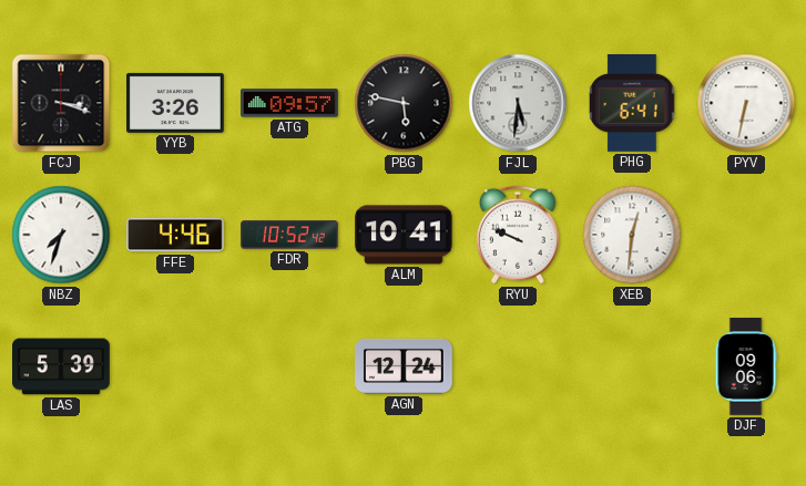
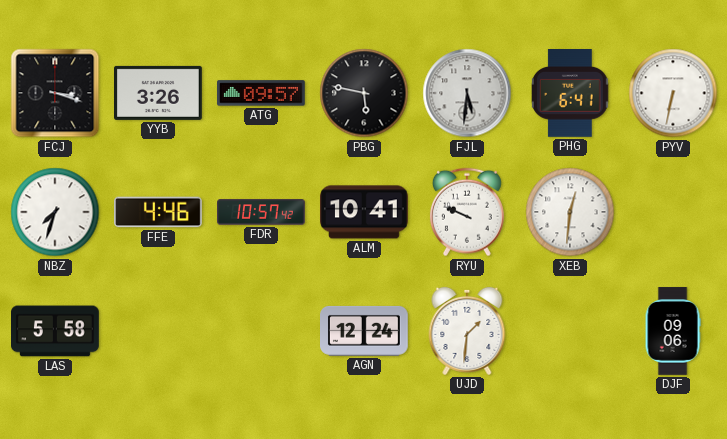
FDR: 10:52 -> 10:57
LAS: 5:39 -> 5:58
UJD: none -> 1:31
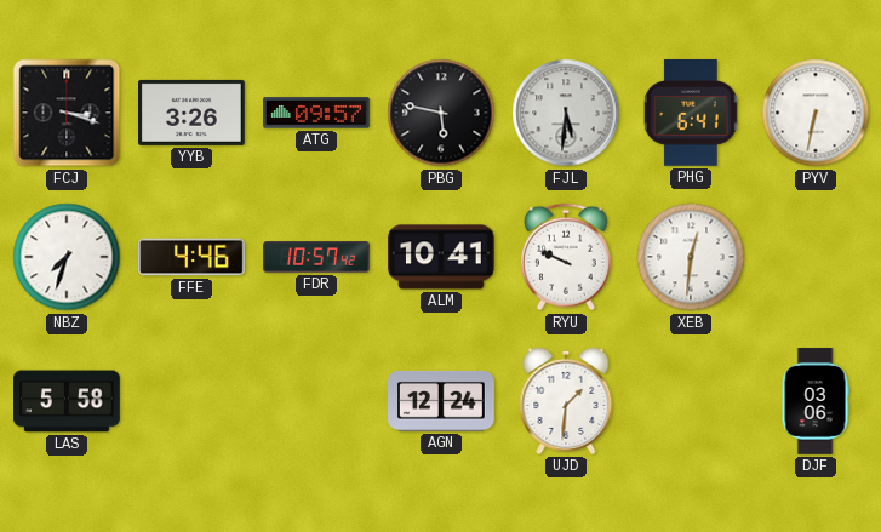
DJF: 09:06 -> 03:06
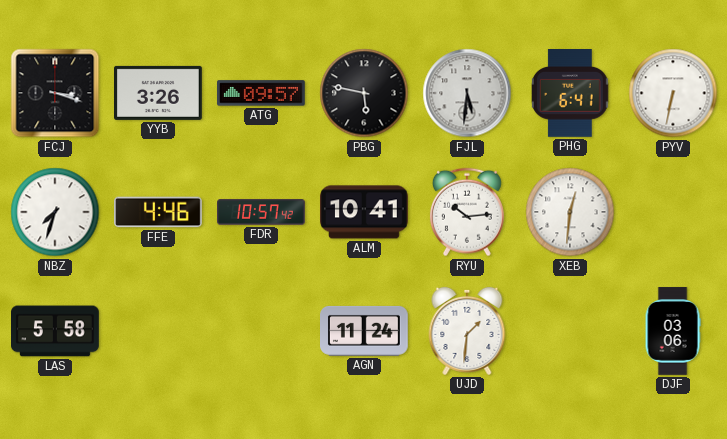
RYU: 9:49 -> 10:14
AGN: 12:24 -> 11:24
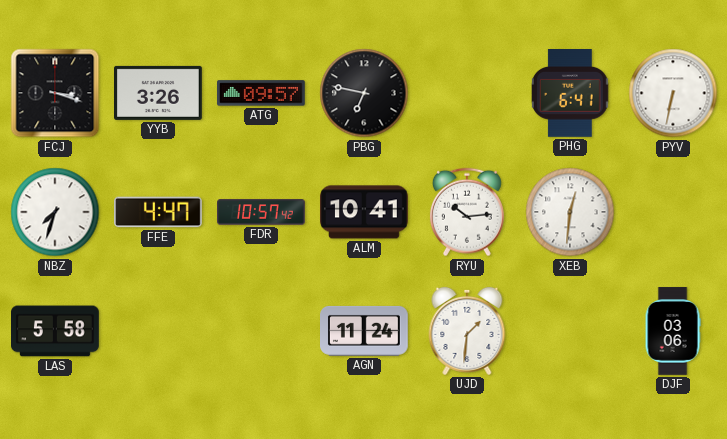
PBG: 5:47 -> 6:47
FJL: 5:31 -> none
FFE: 4:46 -> 4:47
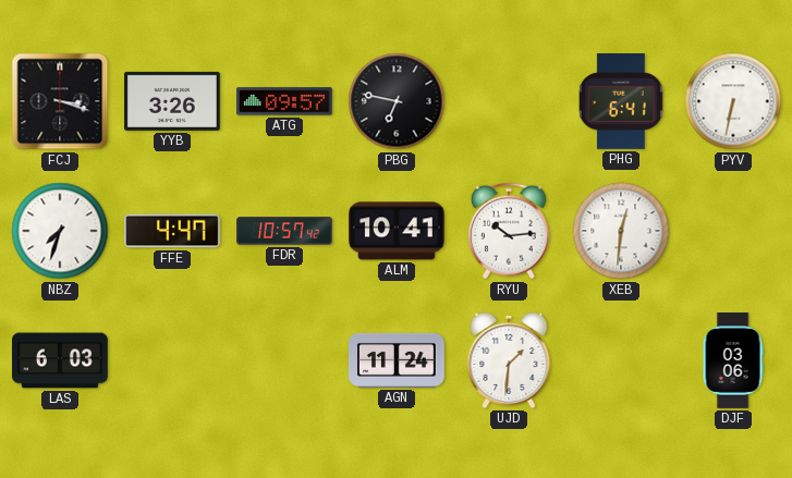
LAS: 5:58 -> 6:03
